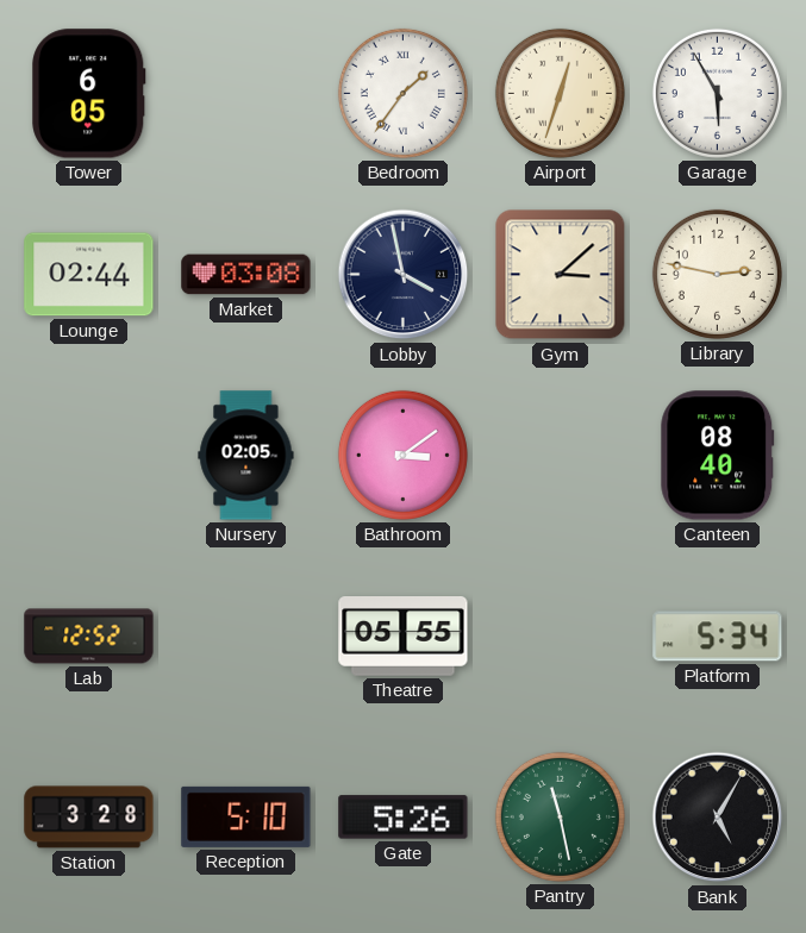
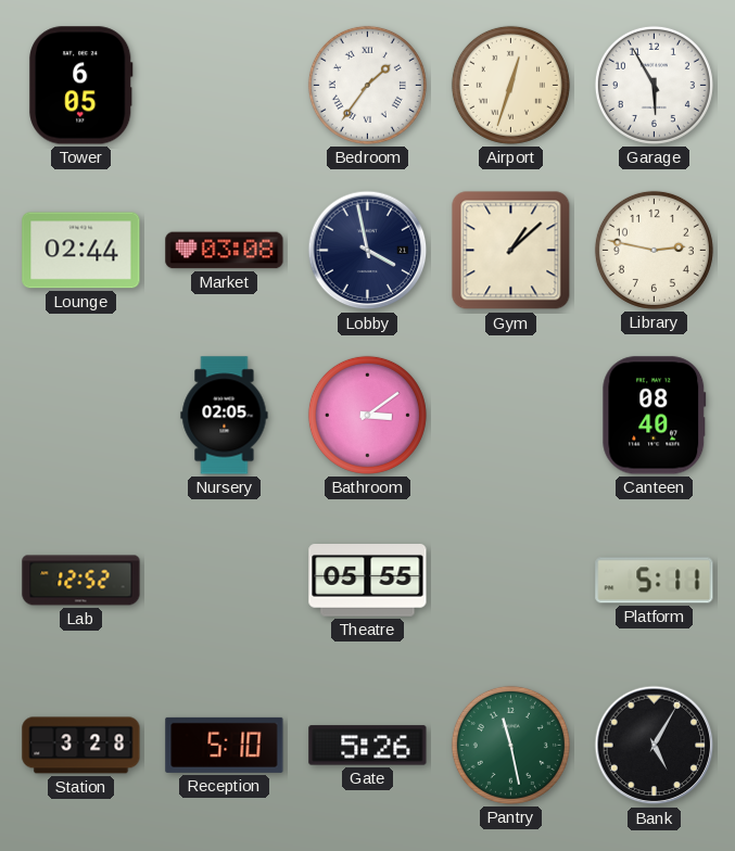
Gym: 3:08 -> 1:08
Platform: 5:34 -> 5:11
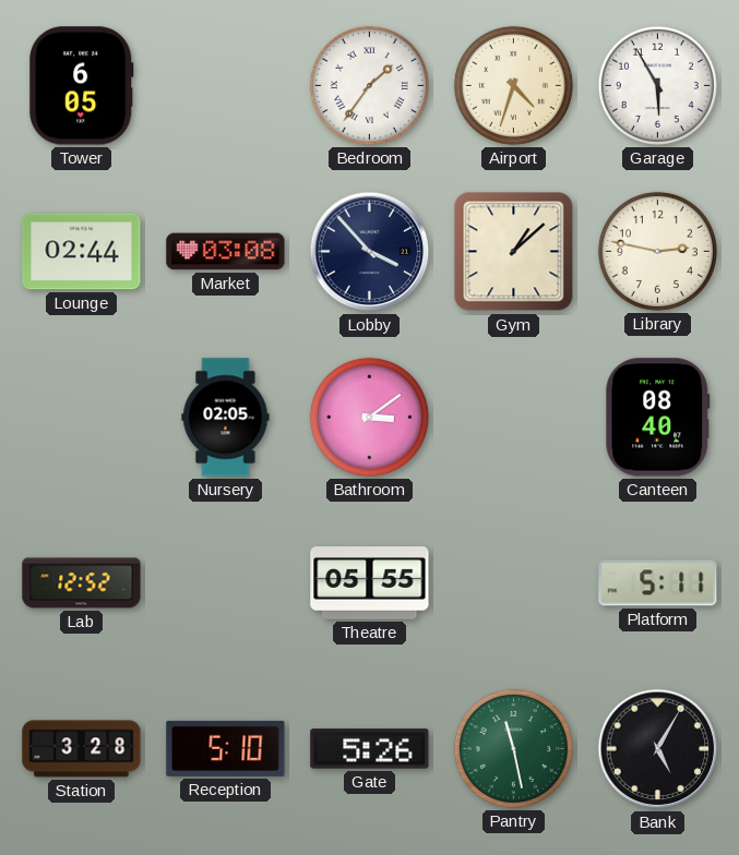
Airport: 12:33 -> 4:33
Lobby: 3:58 -> 3:53
